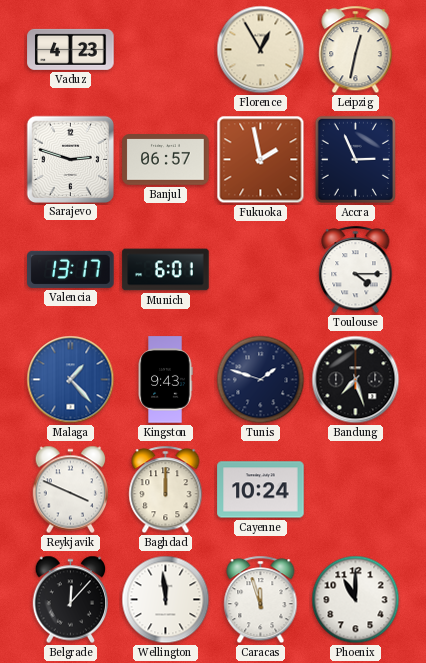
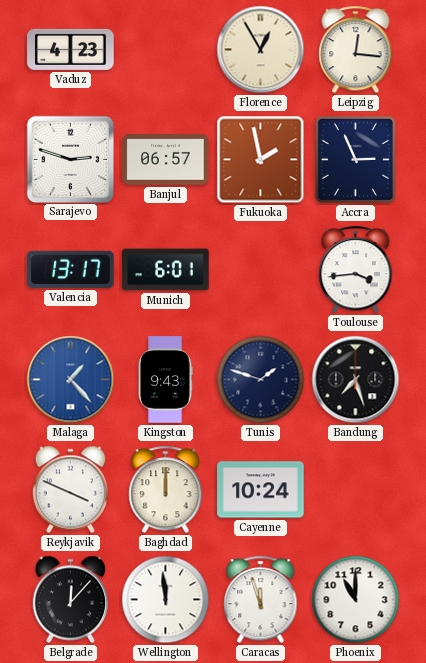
Leipzig: 12:32 -> 12:16
Toulouse: 4:15 -> 3:44
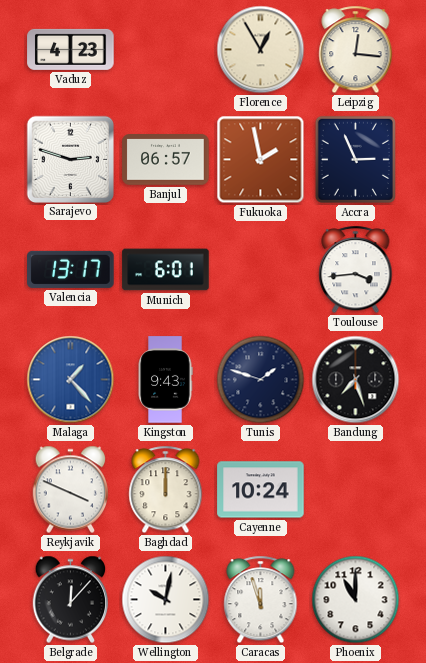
Wellington: 11:59 -> 10:02
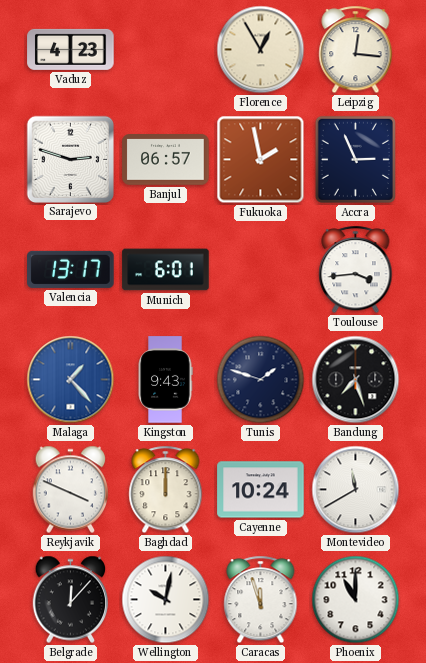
Montevideo: none -> 11:40
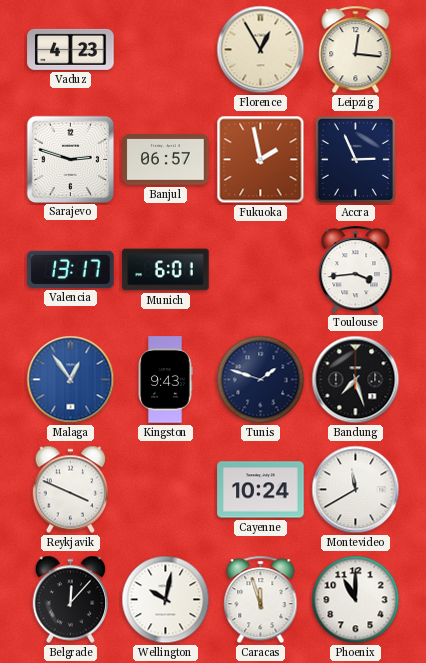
Malaga: 1:23 -> 12:54
Baghdad: 12:00 -> none
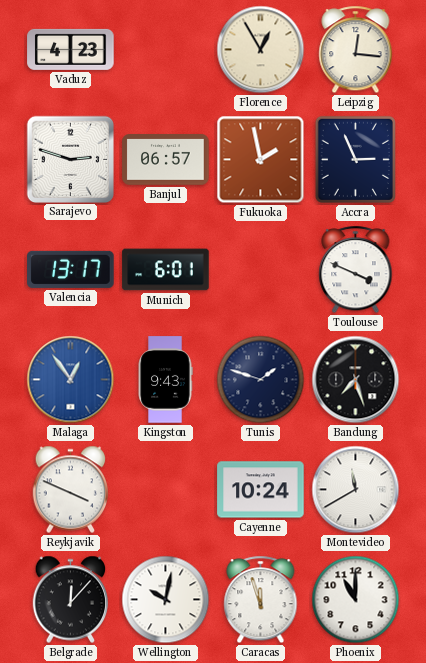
Toulouse: 3:44 -> 3:49
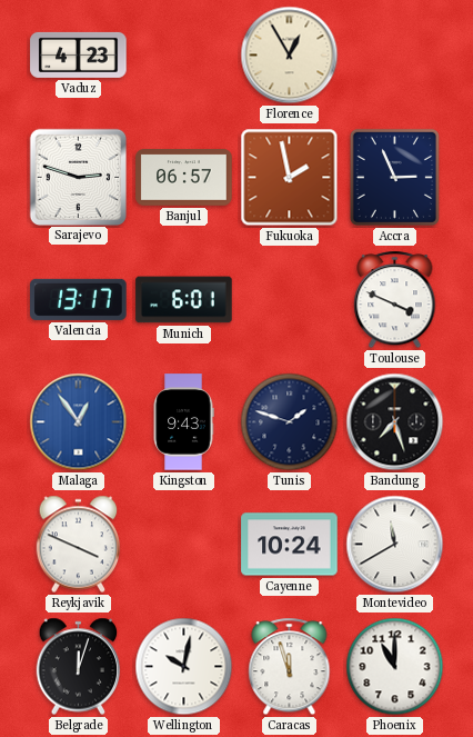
Leipzig: 12:16 -> none
Belgrade: 12:07 -> 12:03
